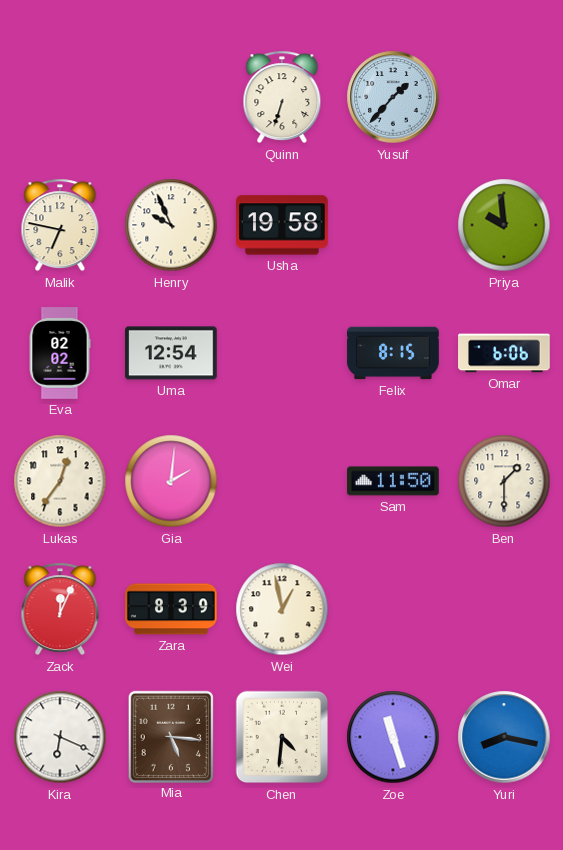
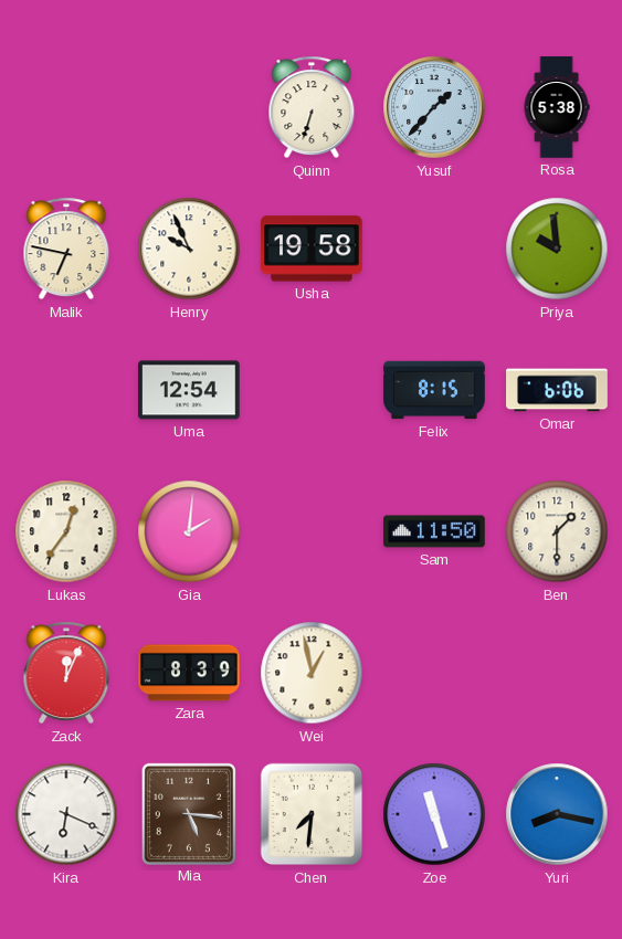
Rosa: none -> 5:38
Eva: 02:02 -> none
Chen: 4:31 -> 7:31
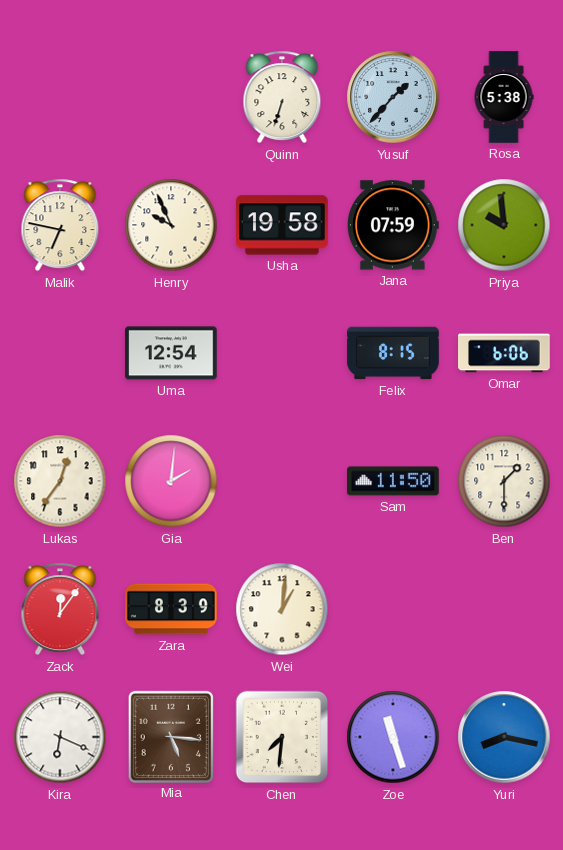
Jana: none -> 07:59
Zack: 12:04 -> 12:06
Wei: 12:58 -> 1:01
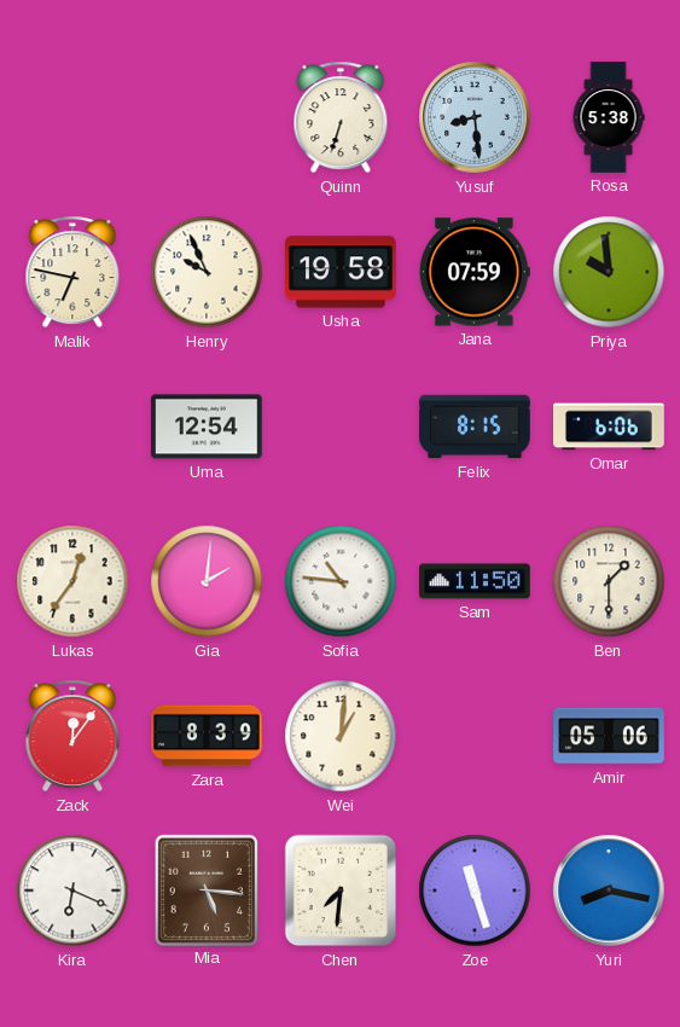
Yusuf: 1:37 -> 8:29
Sofia: none -> 10:46
Amir: none -> 05:06
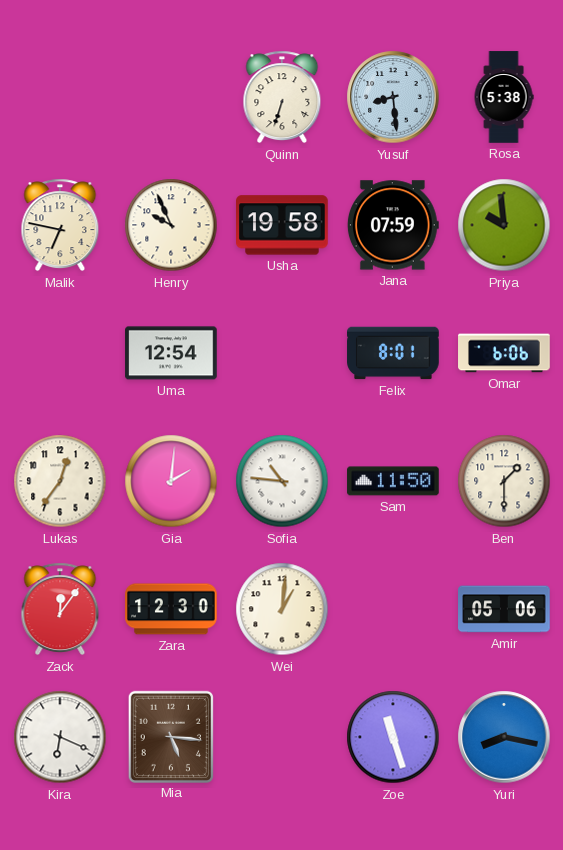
Felix: 8:15 -> 8:01
Zara: 8:39 -> 12:30
Chen: 7:31 -> none
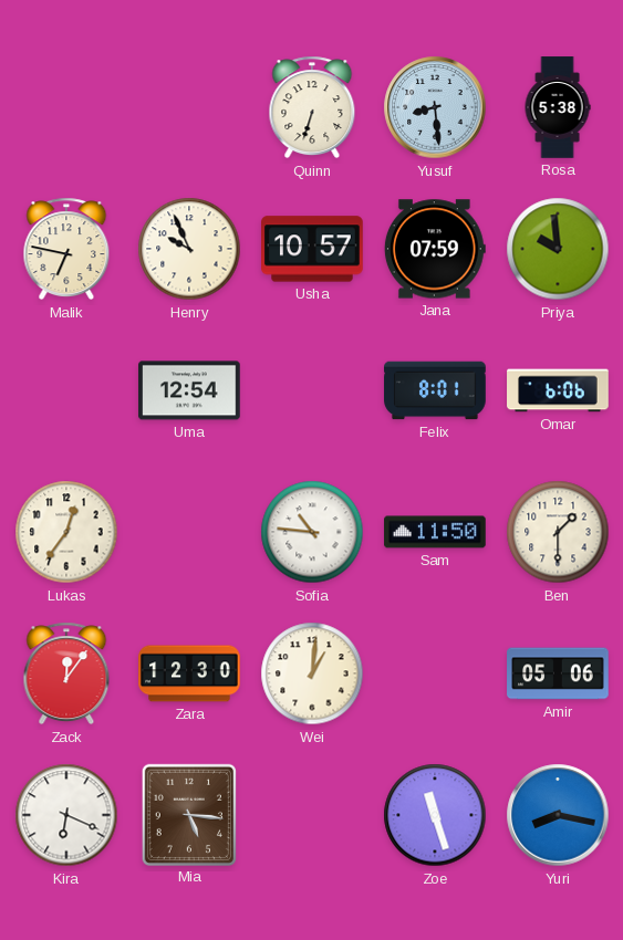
Usha: 19:58 -> 10:57
Gia: 2:01 -> none
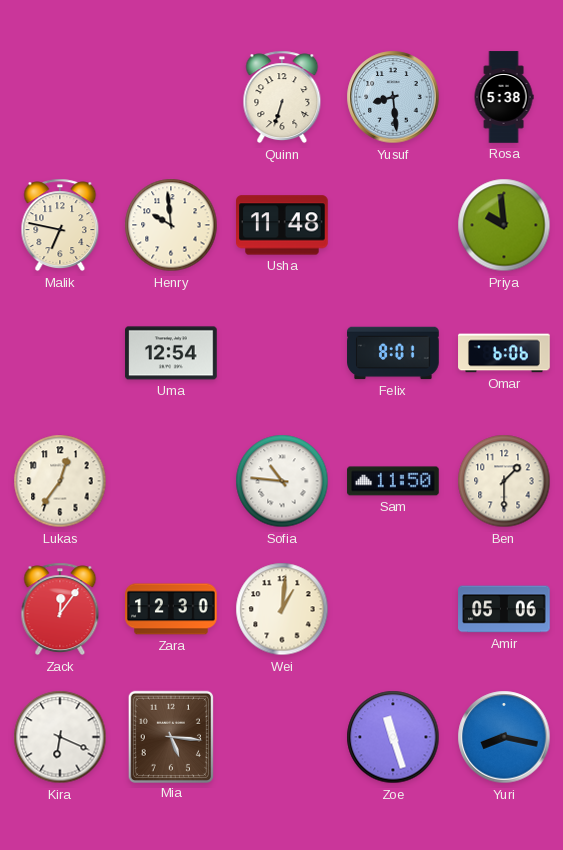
Henry: 9:56 -> 9:59
Usha: 10:57 -> 11:48
Jana: 07:59 -> none
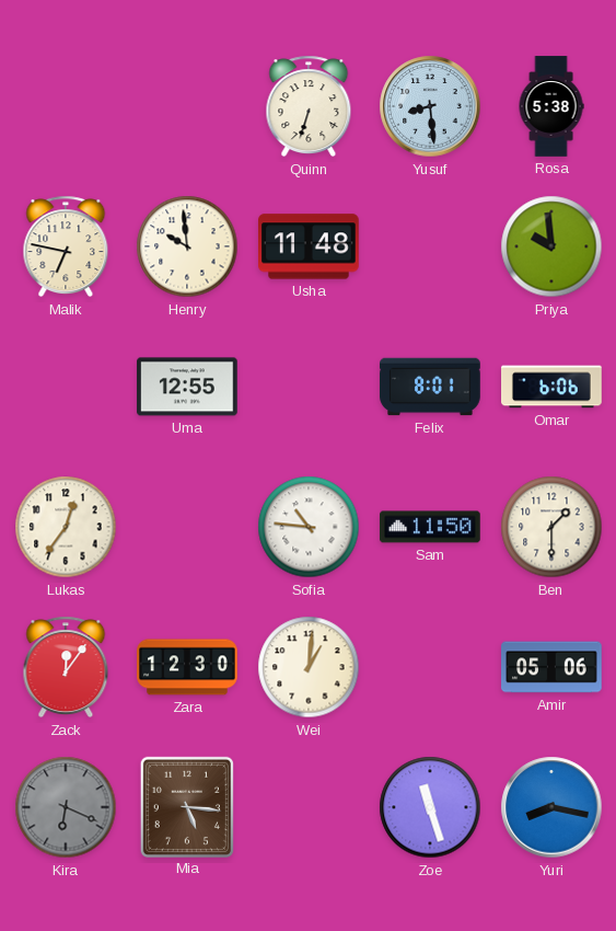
Uma: 12:54 -> 12:55
Kira dial: white -> grey
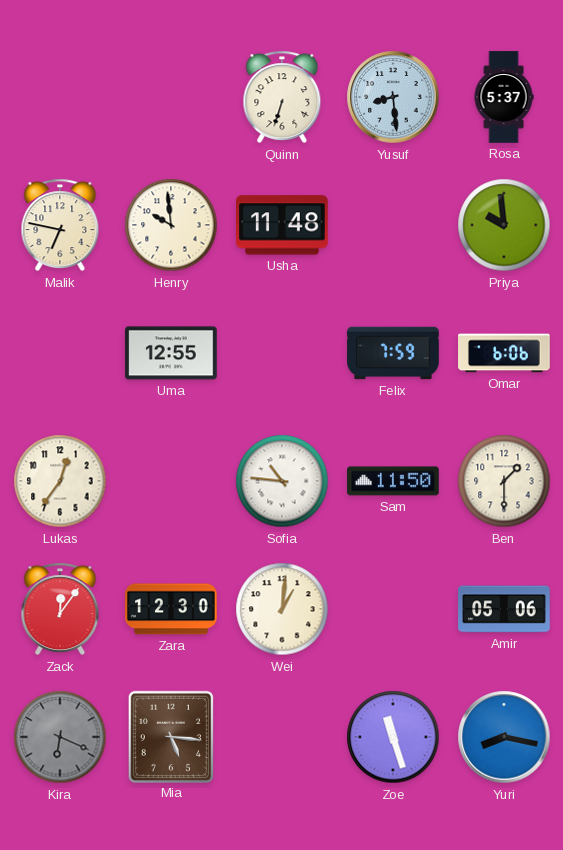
Rosa: 5:38 -> 5:37
Felix: 8:01 -> 7:59
